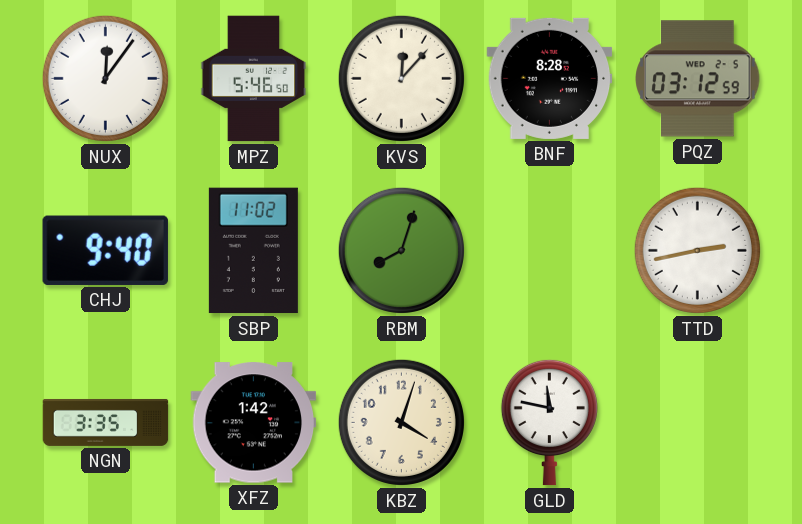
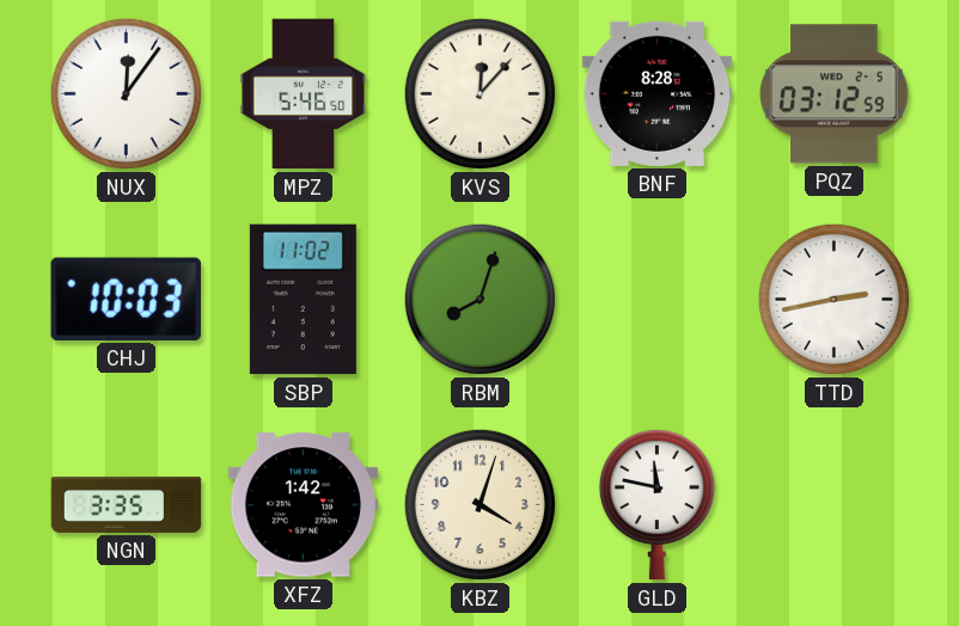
CHJ: 9:40 -> 10:03
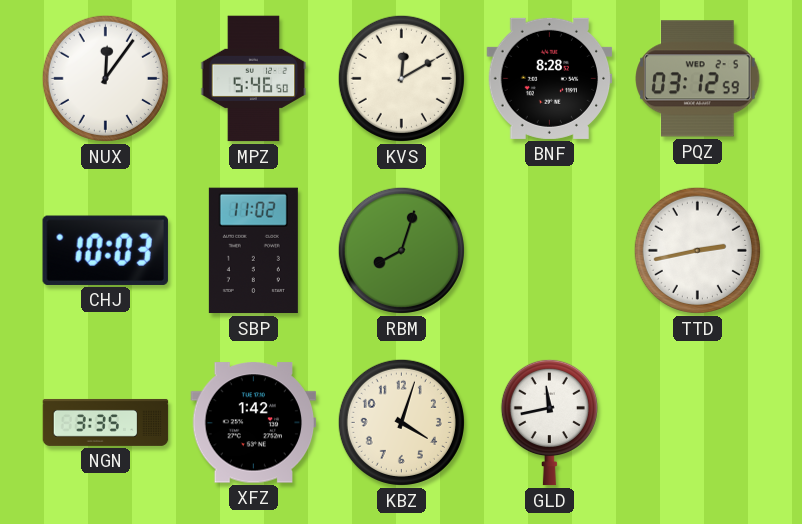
KVS: 12:07 -> 12:10
GLD: 11:47 -> 11:43
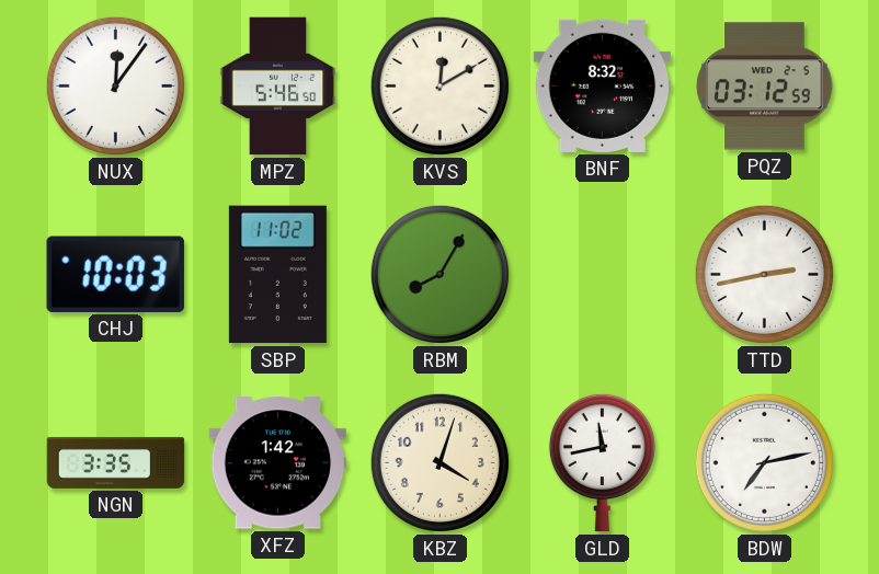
BNF: 8:28 -> 8:32
RBM: 8:03 -> 8:05
BDW: none -> 7:13
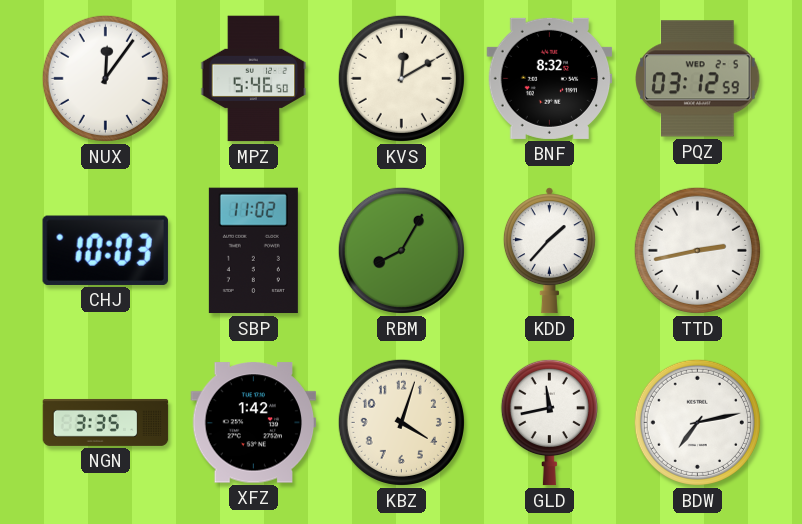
KDD: none -> 1:37
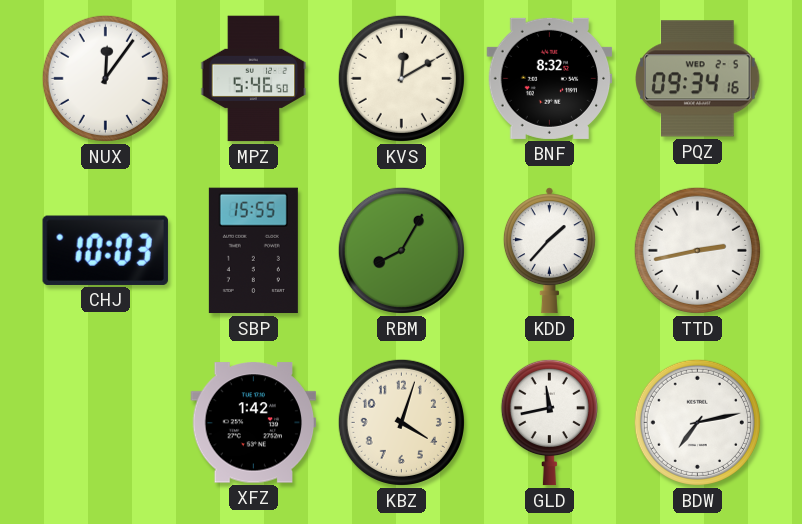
PQZ: 03:12 -> 09:34
SBP: 11:02 -> 15:55
NGN: 3:35 -> none
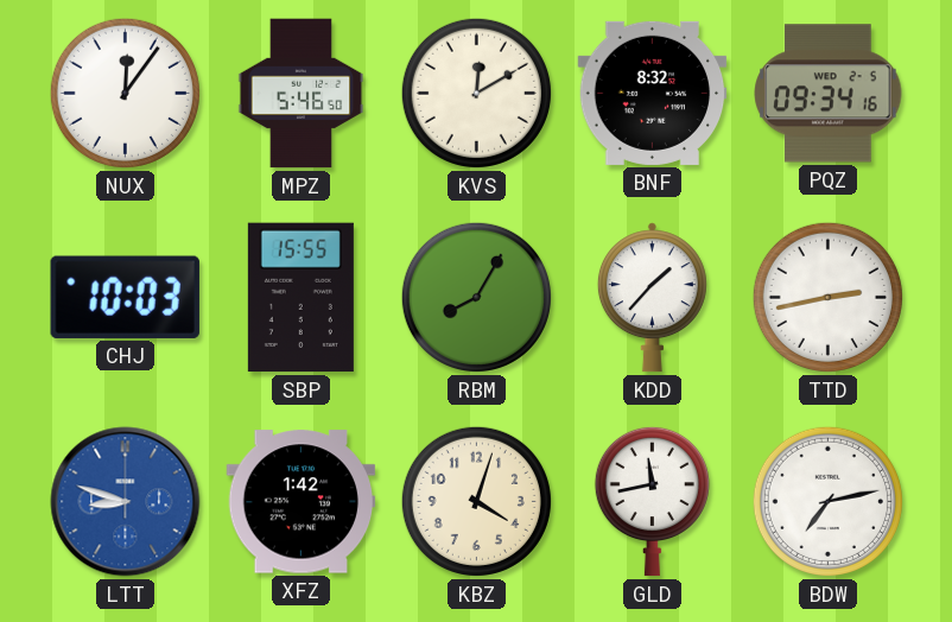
LTT: none -> 8:48
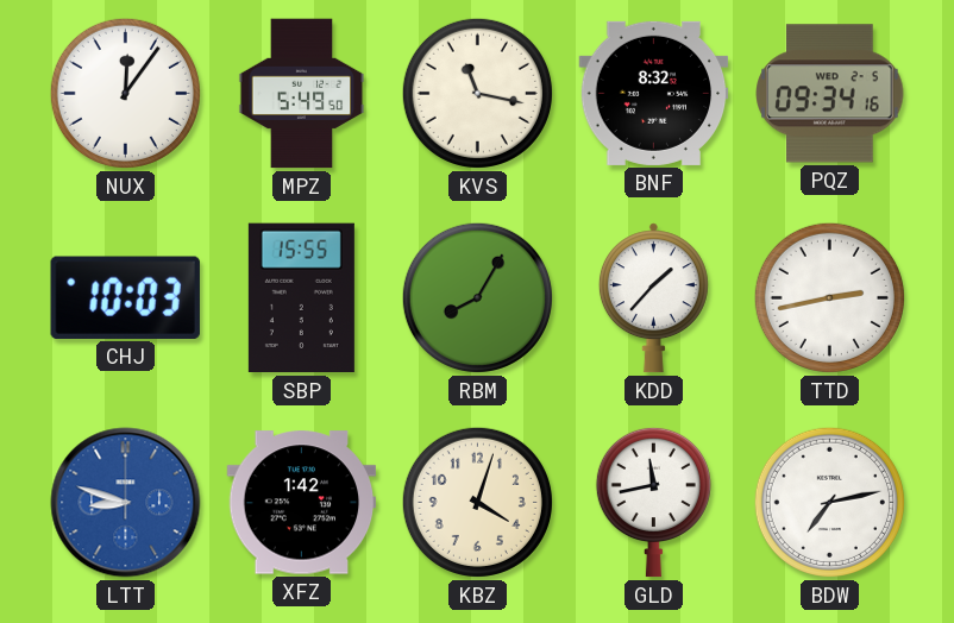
MPZ: 5:46 -> 5:49
KVS: 12:10 -> 11:17
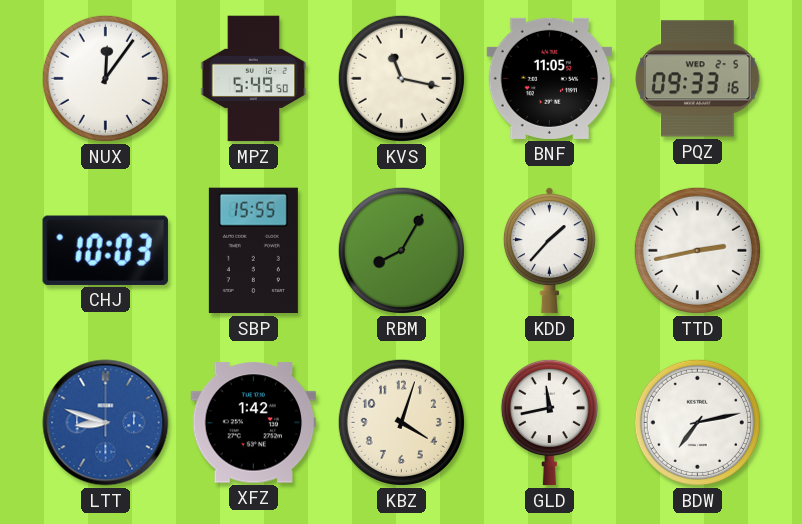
BNF: 8:32 -> 11:05
PQZ: 09:34 -> 09:33
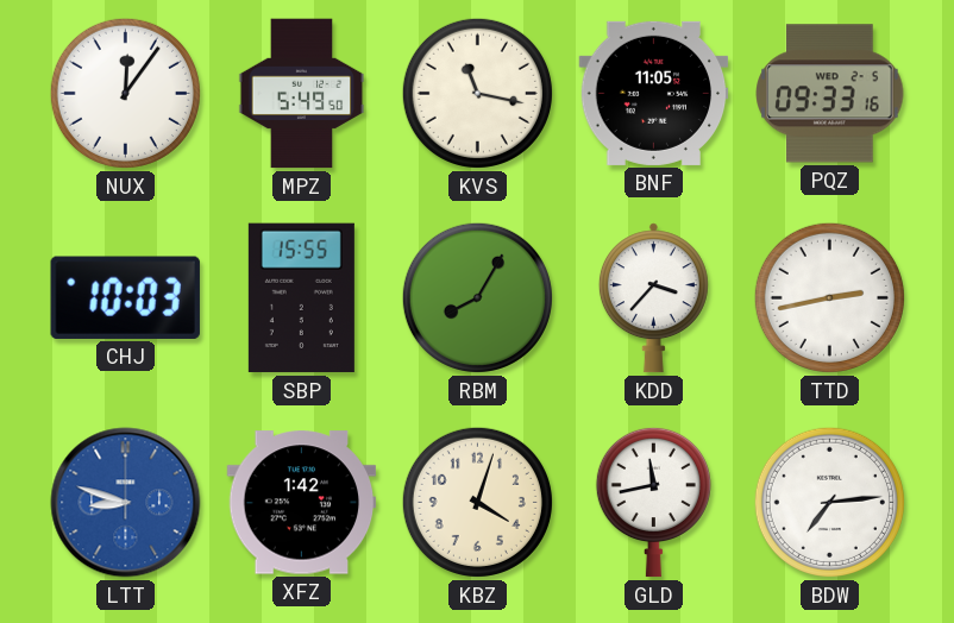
KDD: 1:37 -> 3:37
BDW: 7:13 -> 7:14
